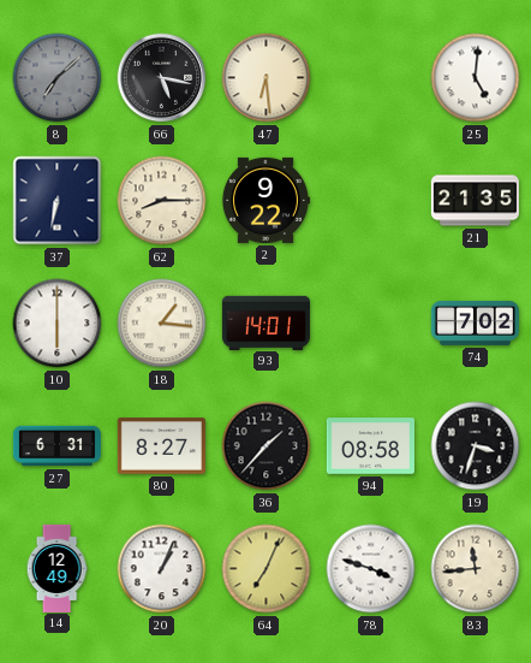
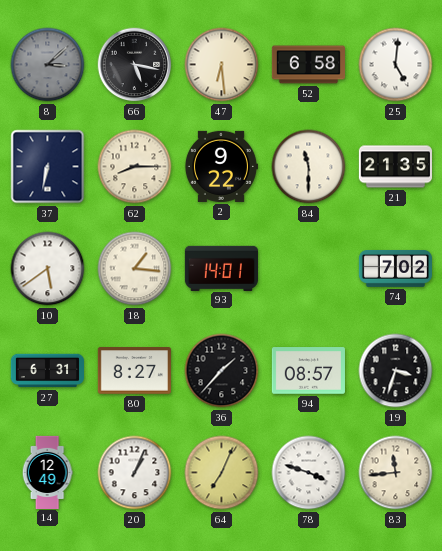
8: 7:08 -> 3:08
52: none -> 6:58
84: none -> 11:30
10: 6:00 -> 5:39
94: 08:58 -> 08:57
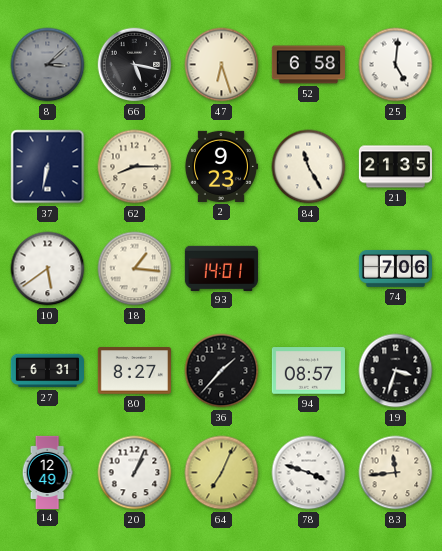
47: 6:29 -> 6:27
2: 9:22 -> 9:23
84: 11:30 -> 11:25
74: 7:02 -> 7:06
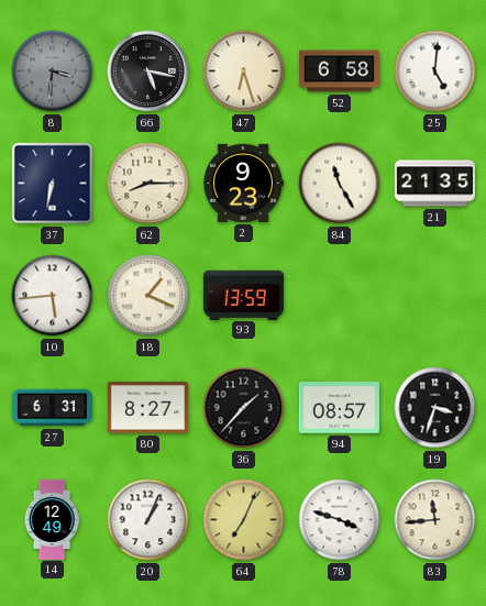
8: 3:08 -> 3:31
10: 5:39 -> 5:44
18: 1:16 -> 1:19
93: 14:01 -> 13:59
74: 7:06 -> none
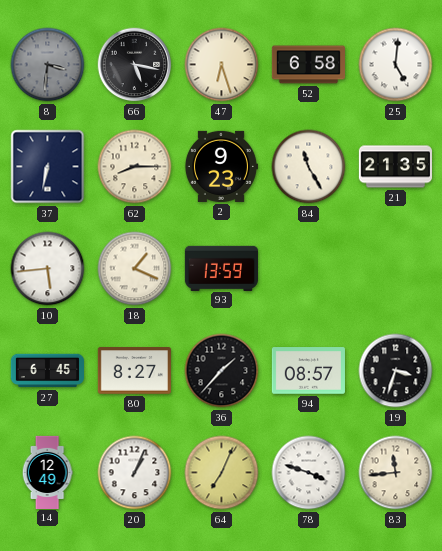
27: 6:31 -> 6:45
